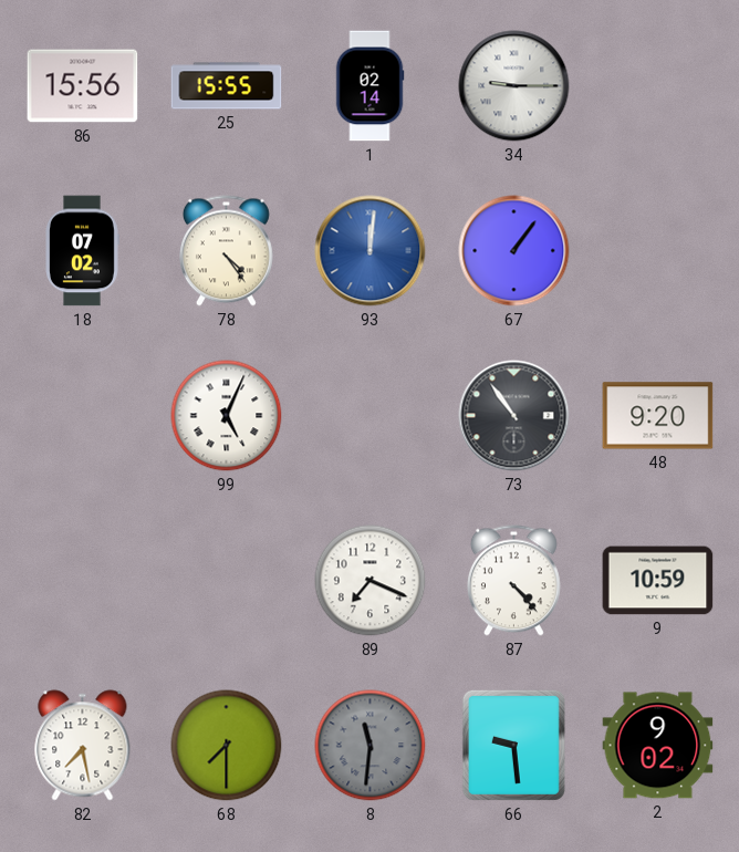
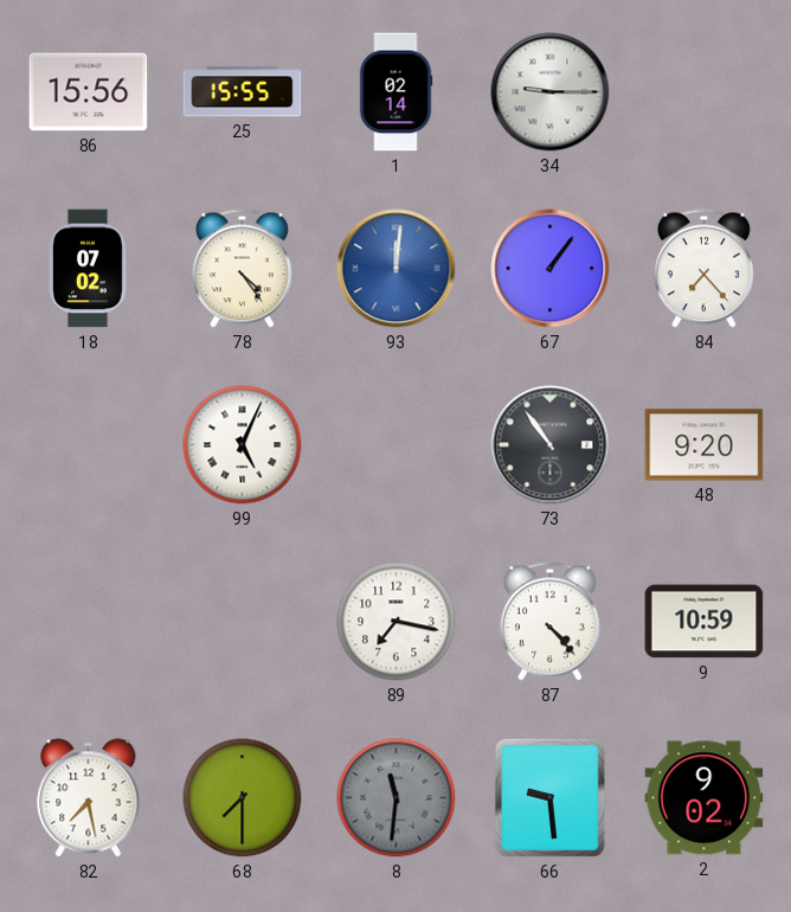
84: none -> 7:23
89: 7:19 -> 7:17
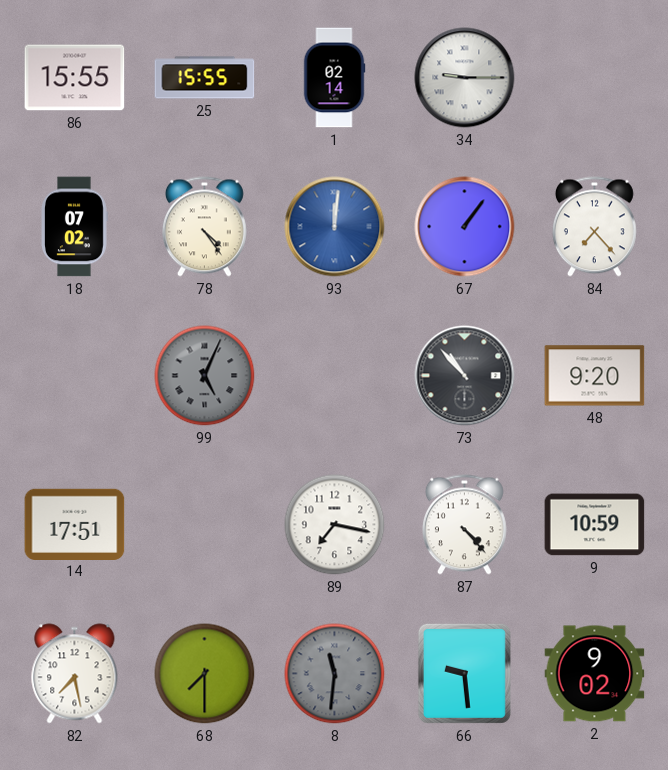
86: 15:56 -> 15:55
99 dial: white -> grey
73: 10:54 -> 10:53
14: none -> 17:51
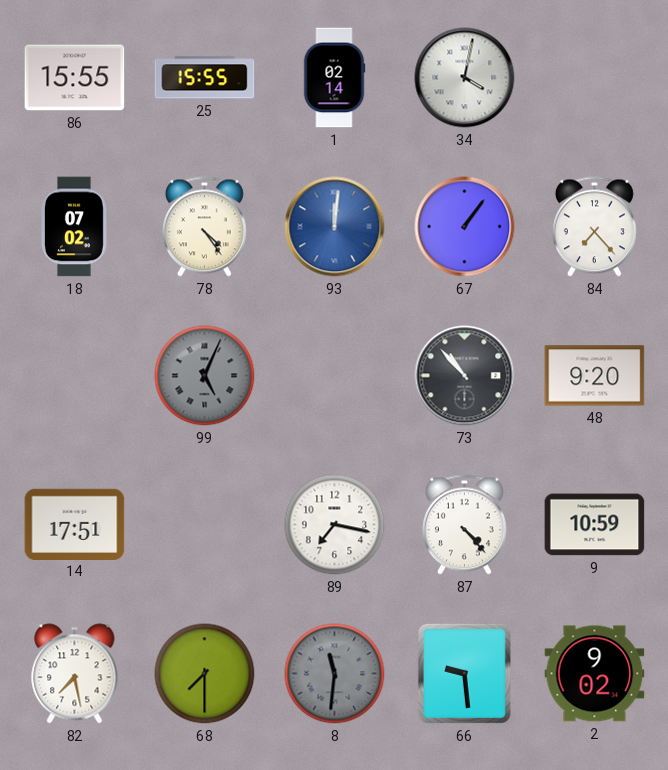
34: 9:15 -> 4:02
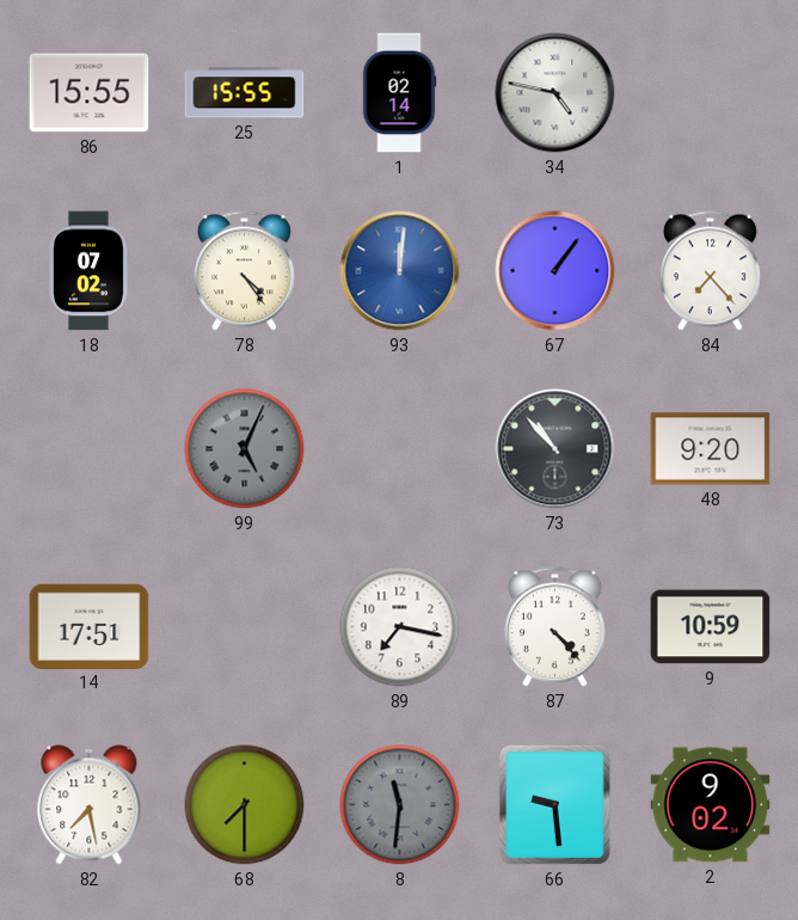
34: 4:02 -> 4:47
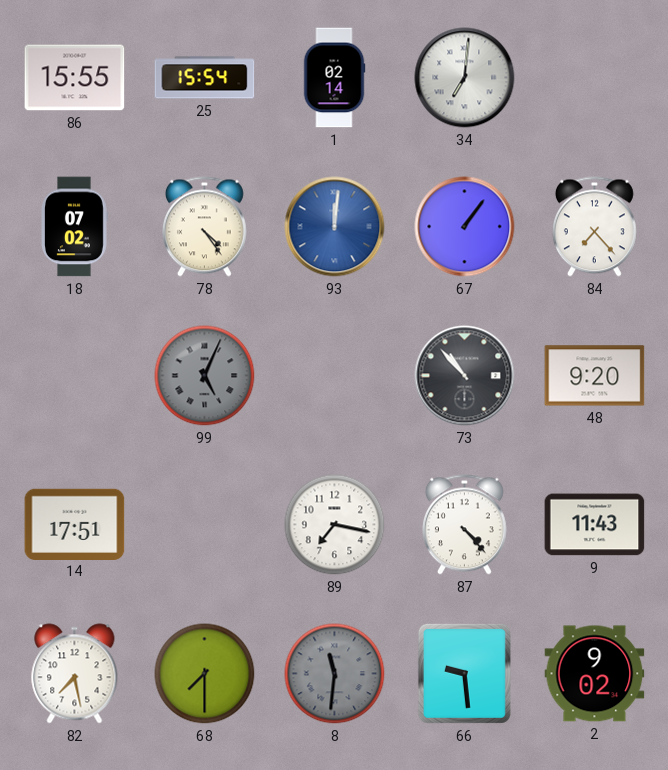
25: 15:55 -> 15:54
34: 4:47 -> 7:01
9: 10:59 -> 11:43
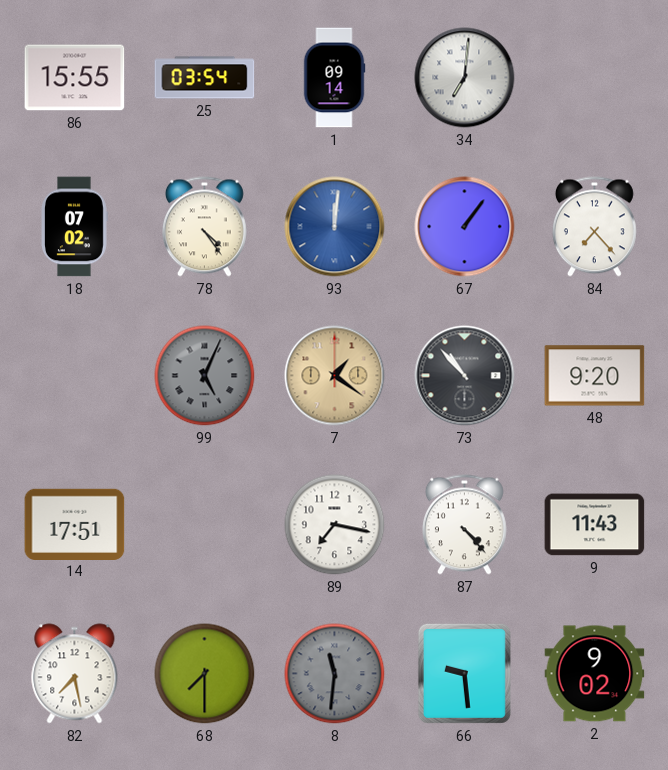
25: 15:54 -> 03:54
1: 02:14 -> 09:14
7: none -> 1:21
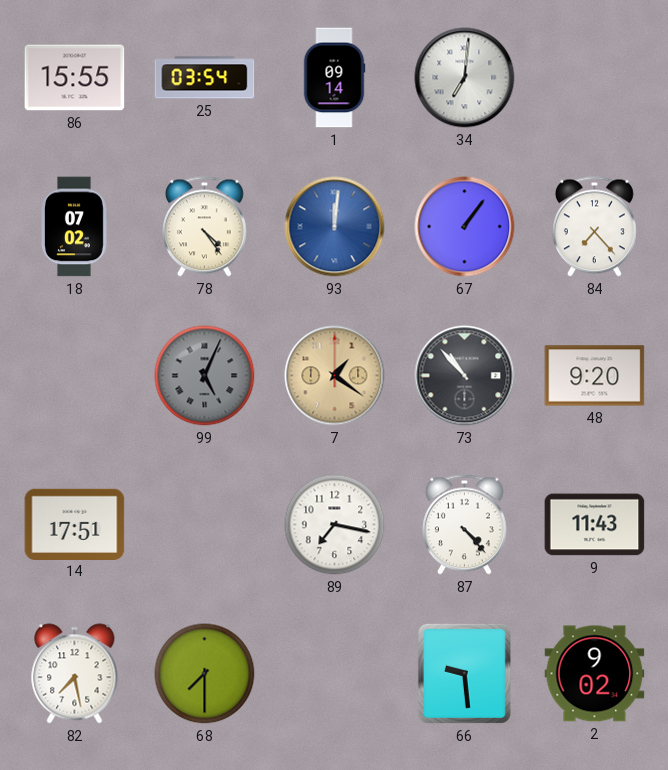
8: 11:31 -> none
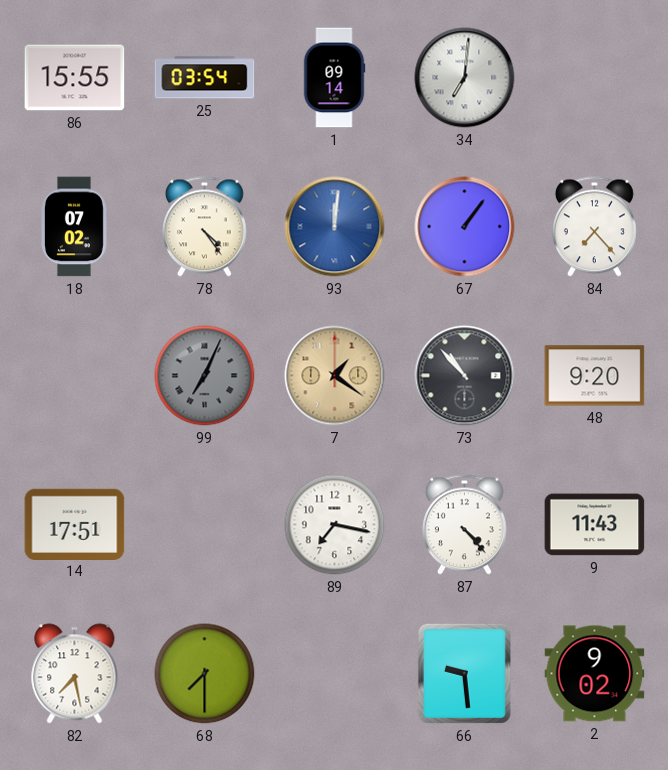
99: 5:04 -> 7:04
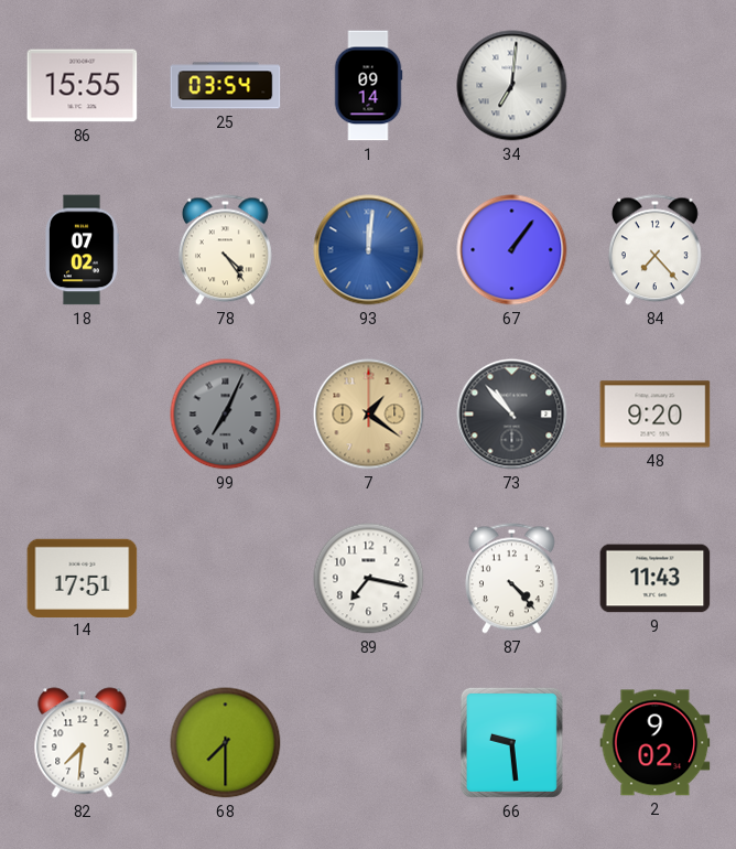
82: 7:28 -> 7:31
